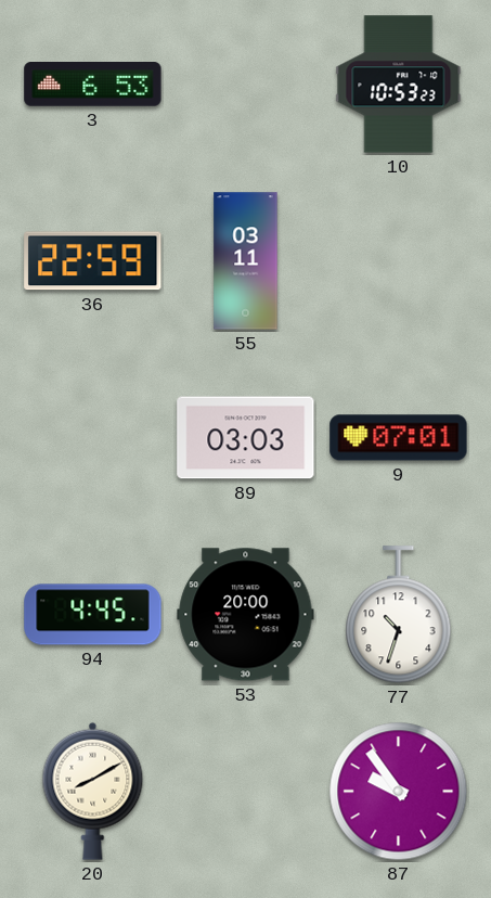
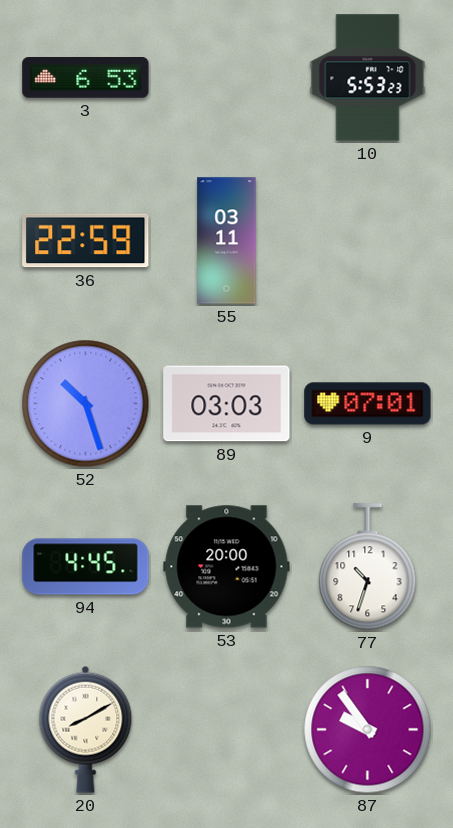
10: 10:53 -> 5:53
52: none -> 10:27
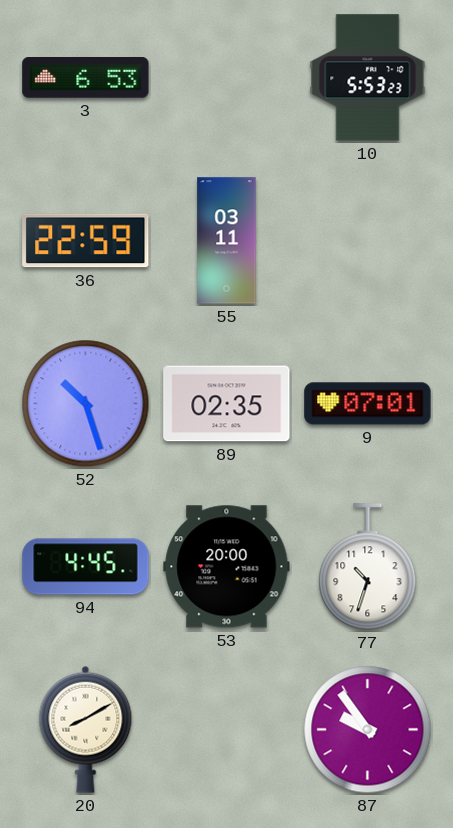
89: 03:03 -> 02:35
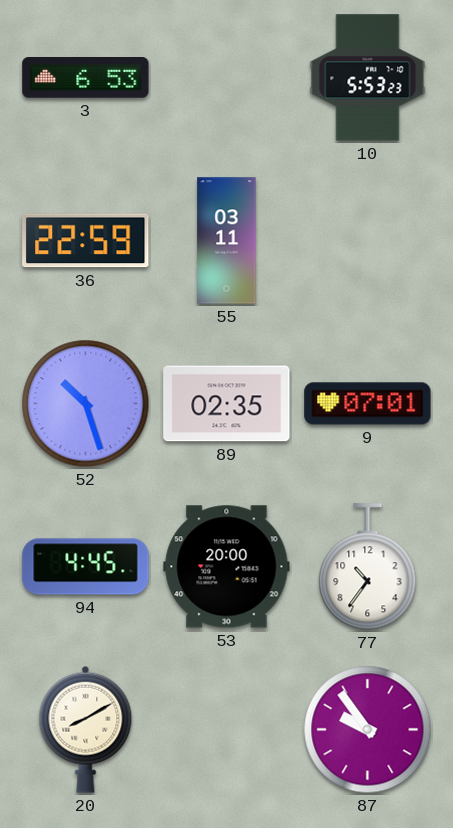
77: 10:33 -> 10:36
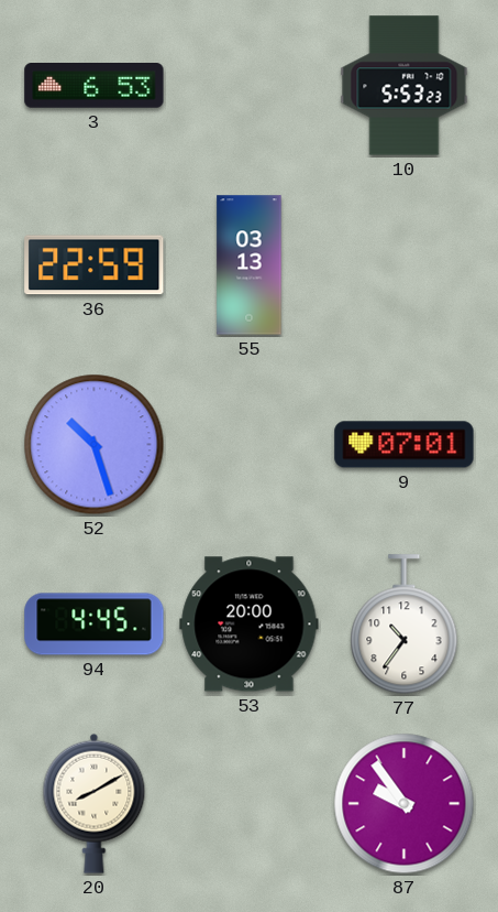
55: 03:11 -> 03:13
89: 02:35 -> none
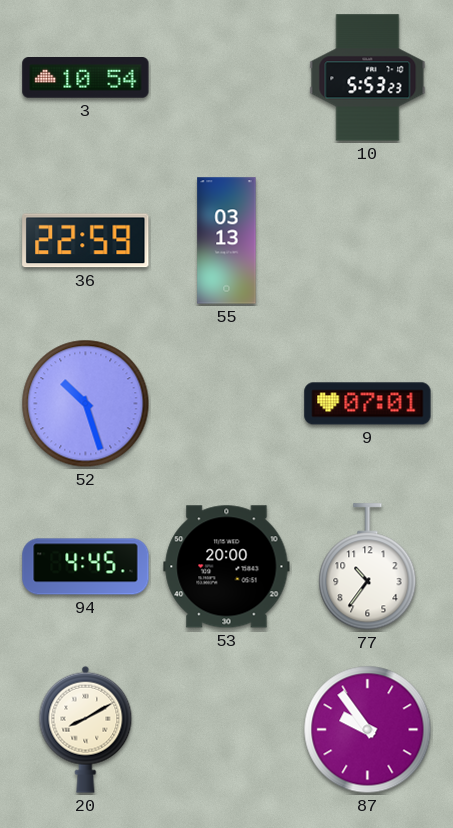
3: 6:53 -> 10:54
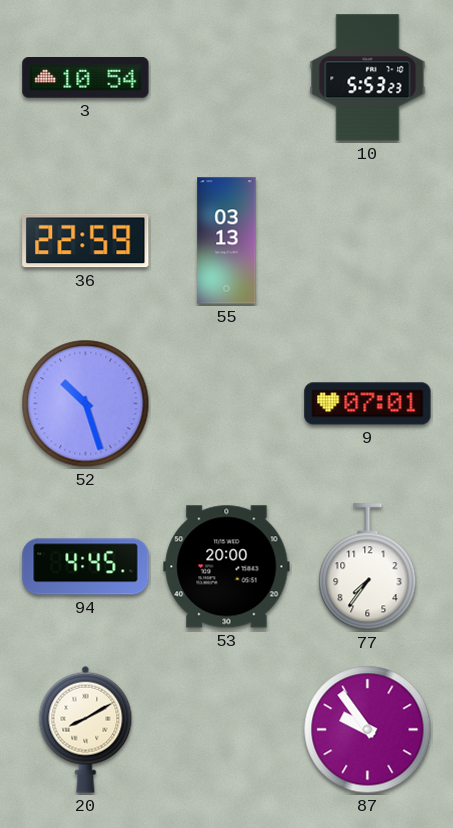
77: 10:36 -> 7:36
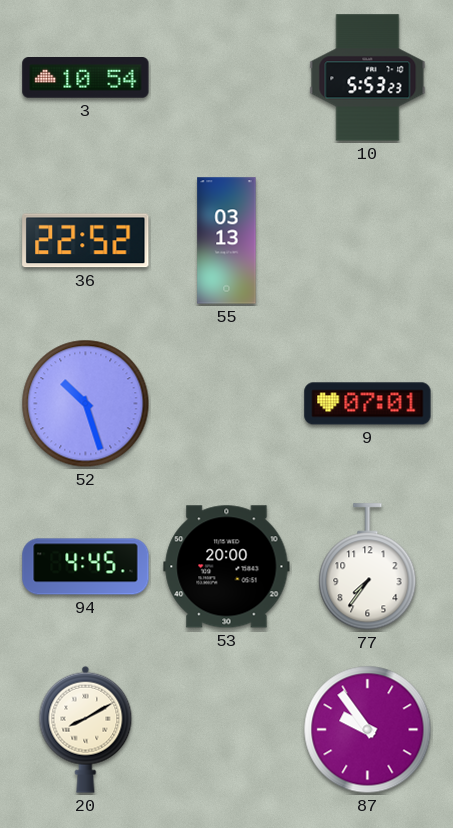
36: 22:59 -> 22:52
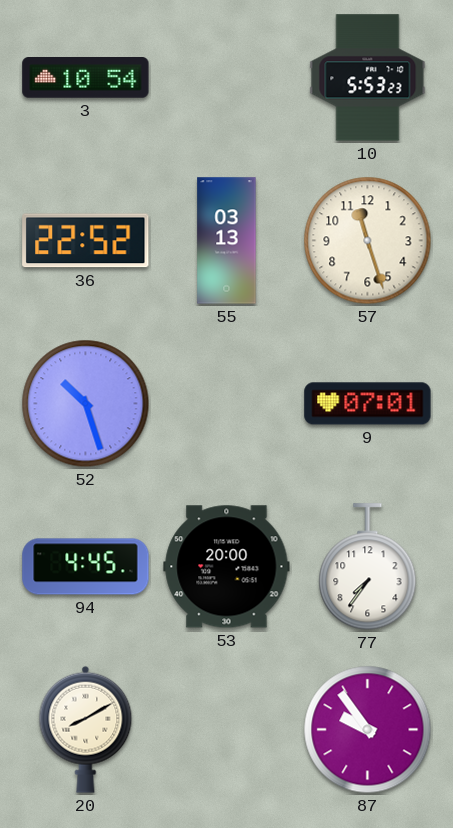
57: none -> 11:27
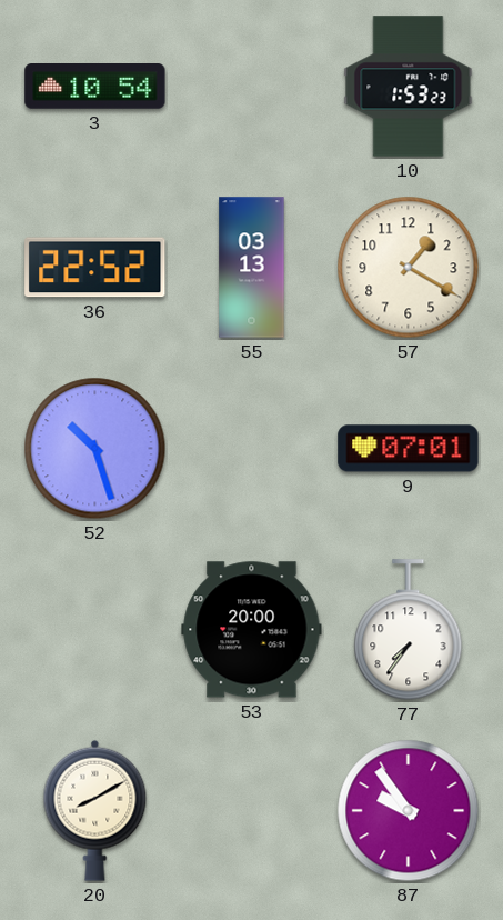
10: 5:53 -> 1:53
57: 11:27 -> 1:20
94: 4:45 -> none
